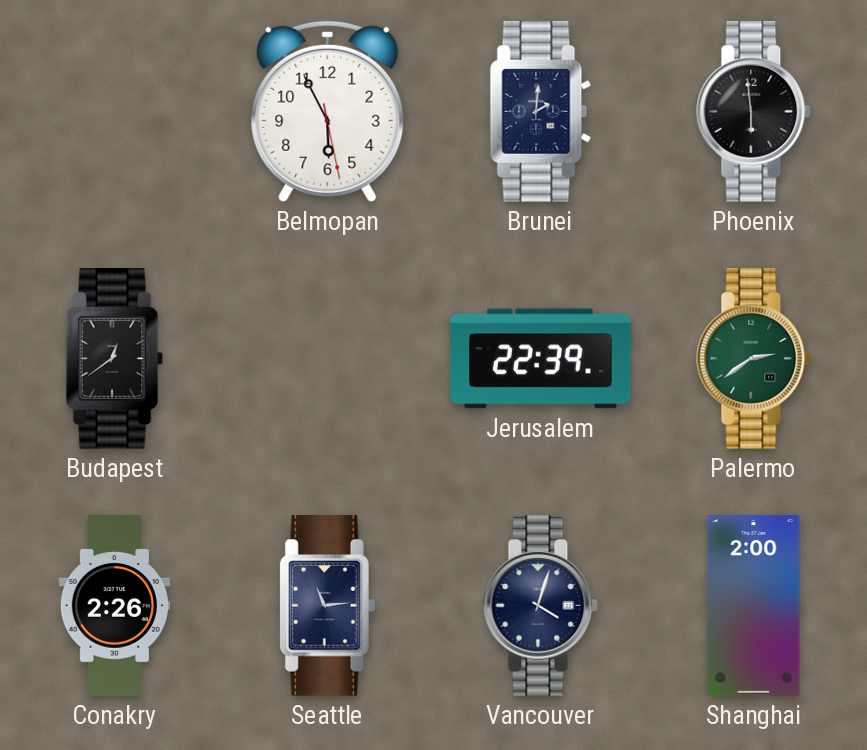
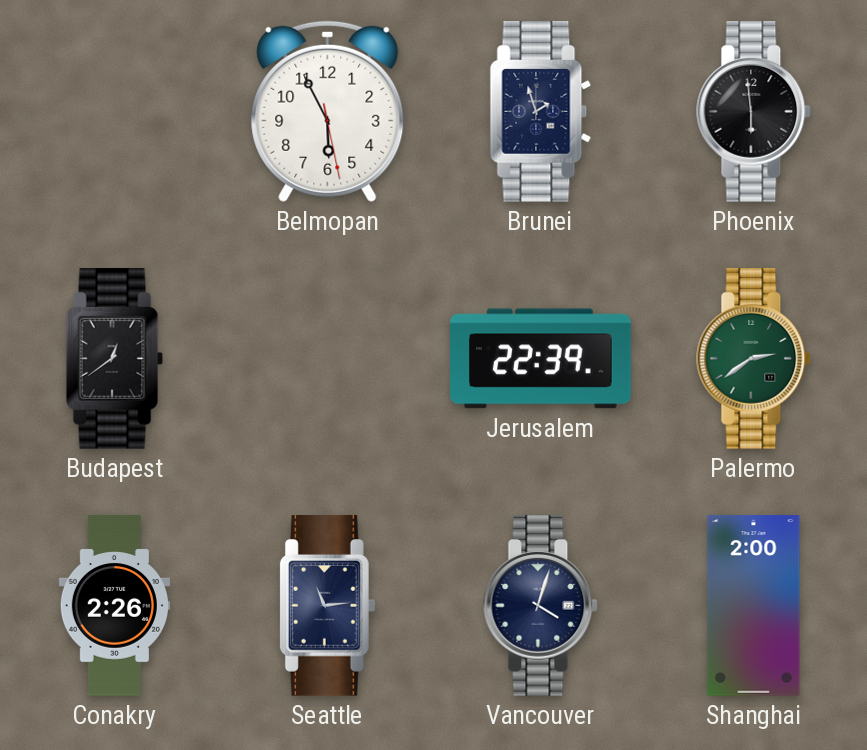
Brunei: 2:01 -> 1:57
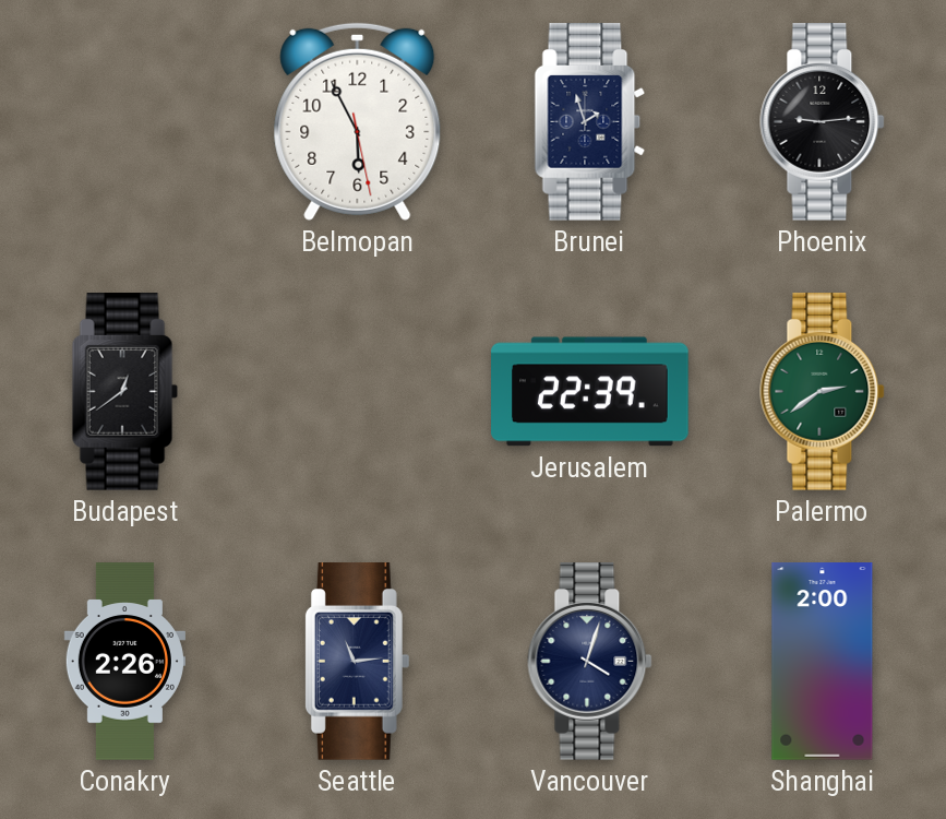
Phoenix: 5:59 -> 9:14
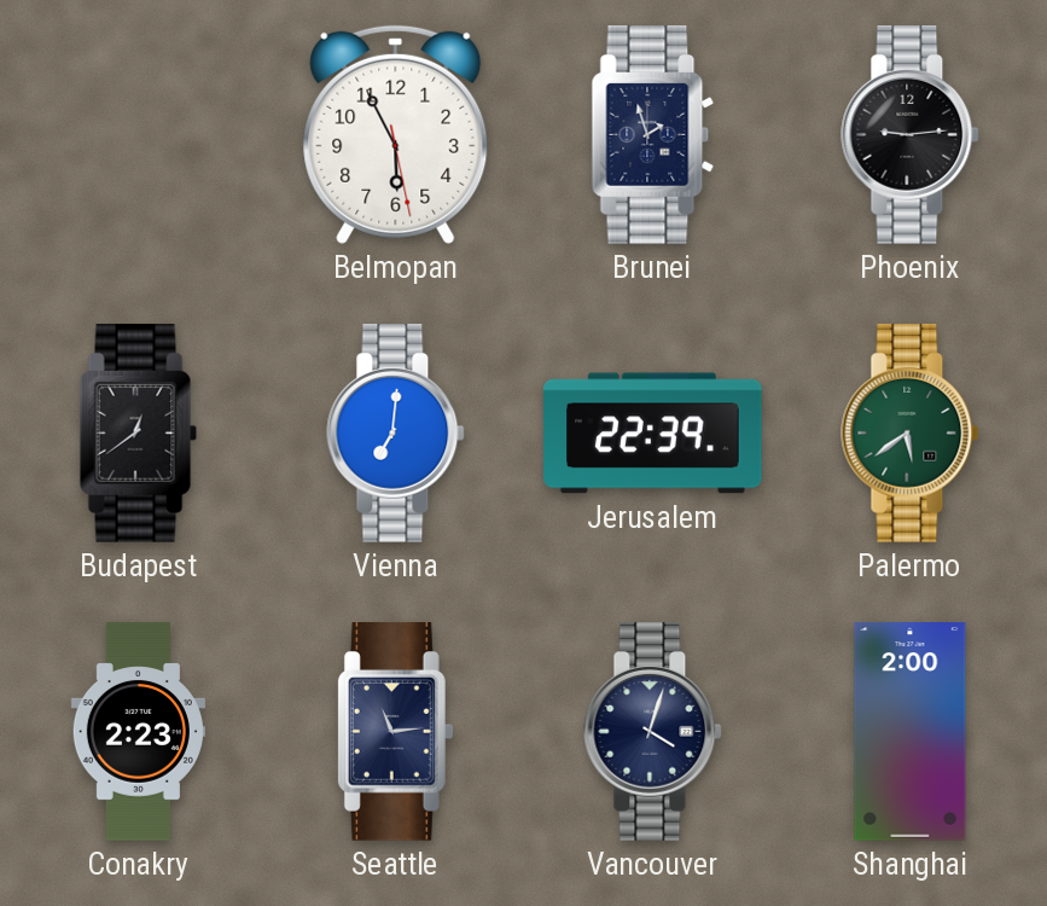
Vienna: none -> 7:01
Palermo: 2:39 -> 5:39
Conakry: 2:26 -> 2:23
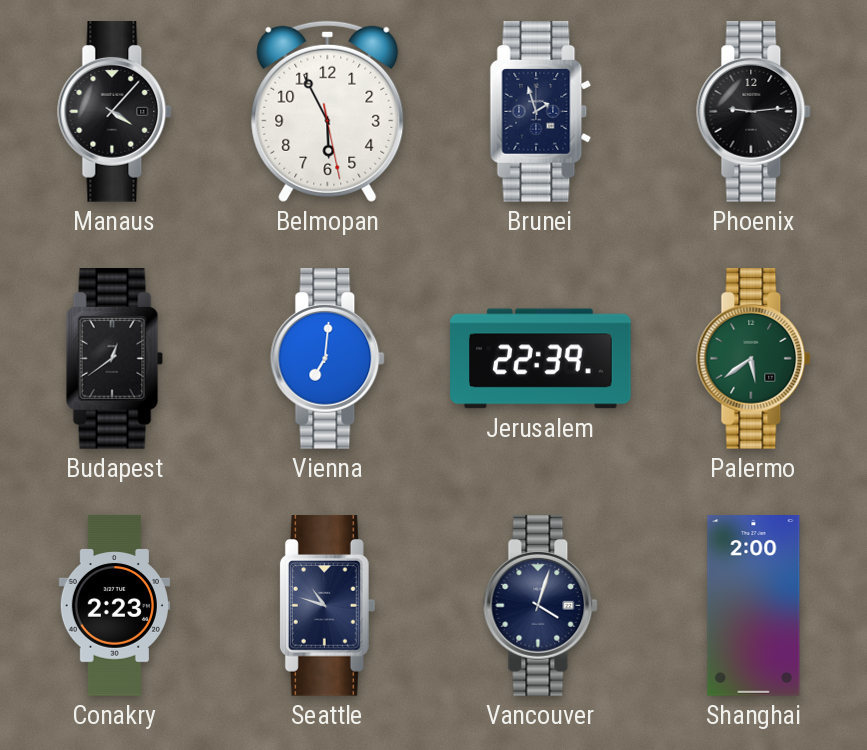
Manaus: none -> 4:07
Seattle: 11:14 -> 10:48
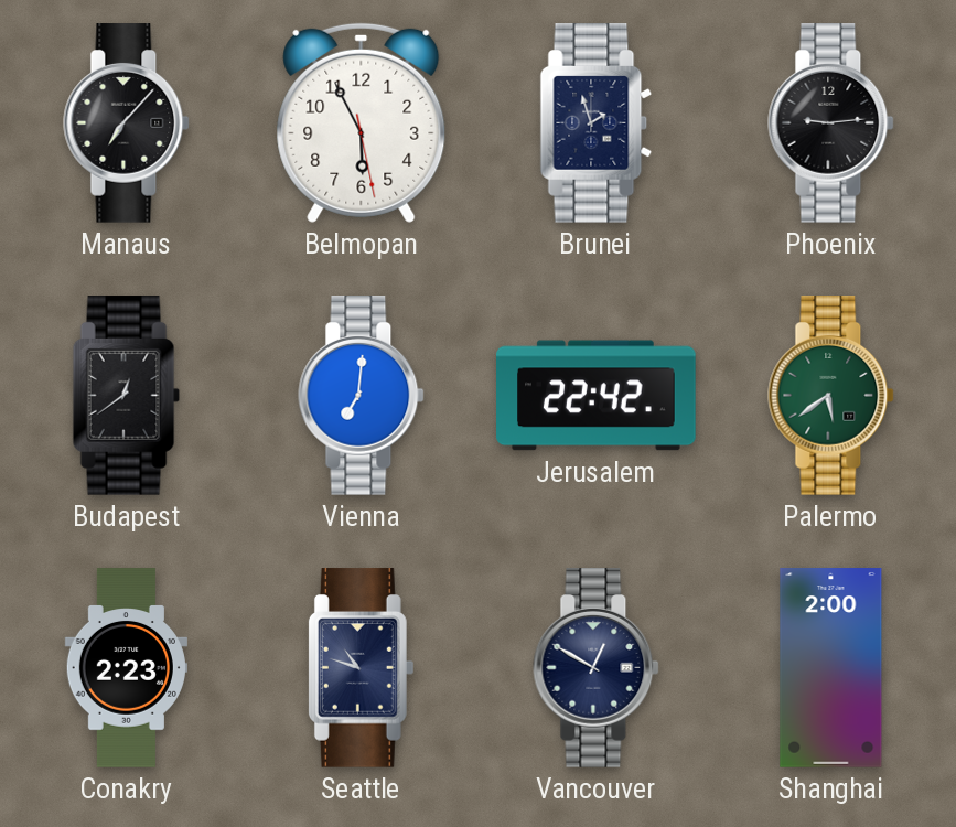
Manaus: 4:07 -> 7:07
Jerusalem: 22:39 -> 22:42
Vancouver: 4:03 -> 12:50
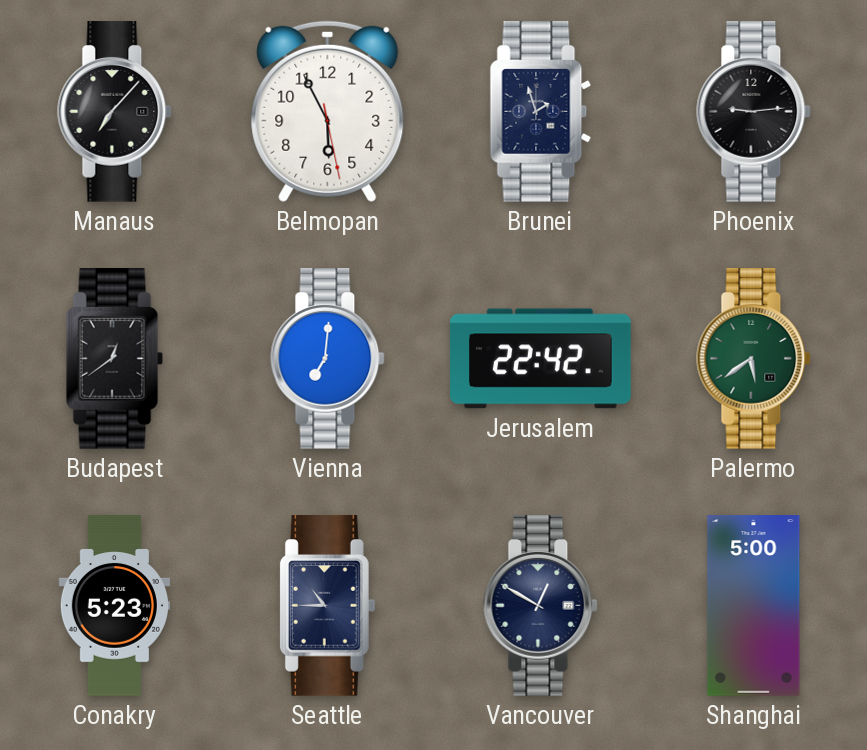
Conakry: 2:23 -> 5:23
Seattle: 10:48 -> 10:45
Shanghai: 2:00 -> 5:00
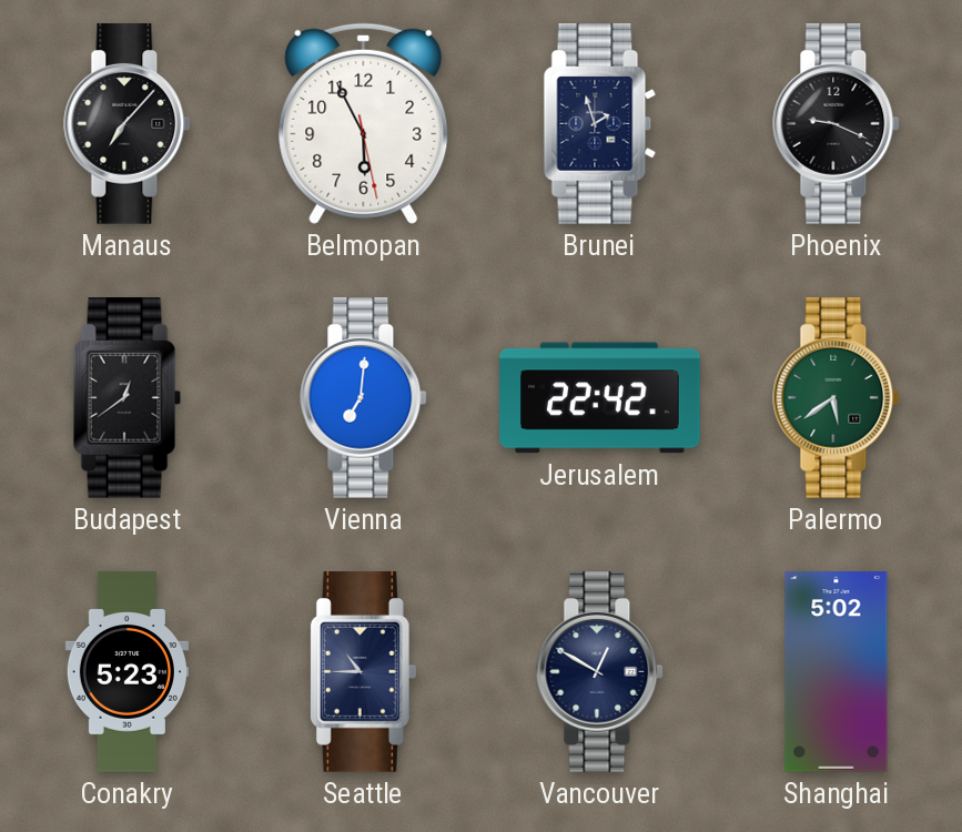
Phoenix: 9:14 -> 9:19
Shanghai: 5:00 -> 5:02
